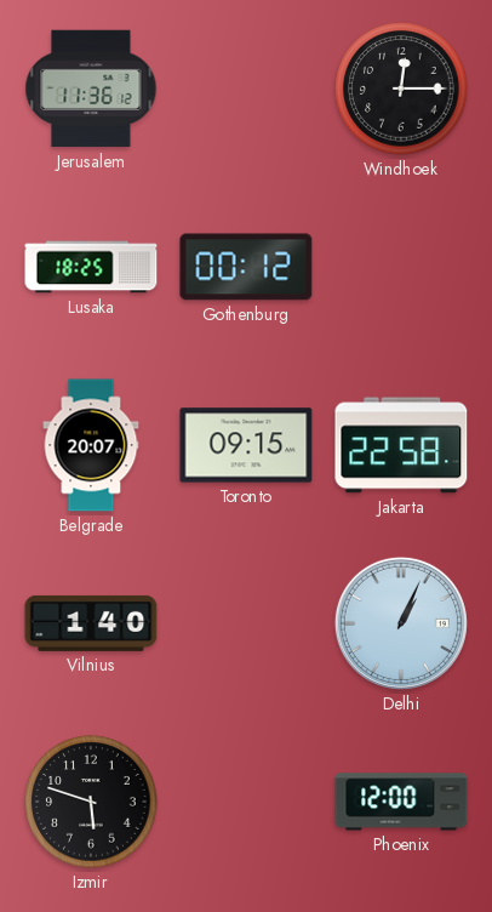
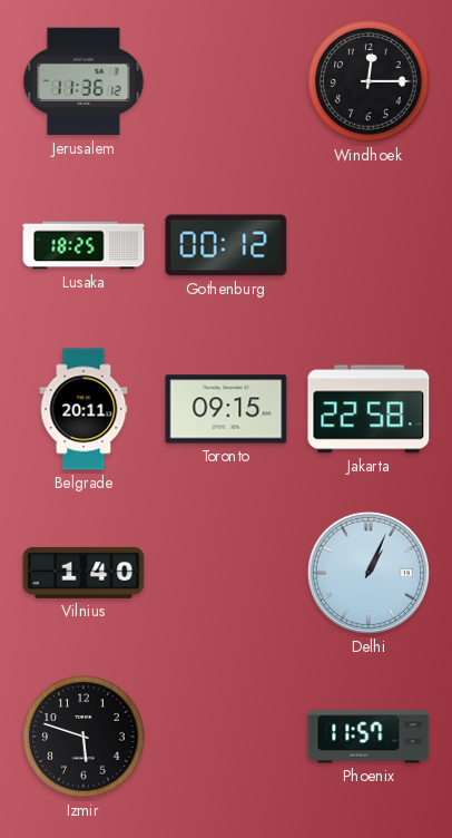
Belgrade: 20:07 -> 20:11
Phoenix: 12:00 -> 11:57
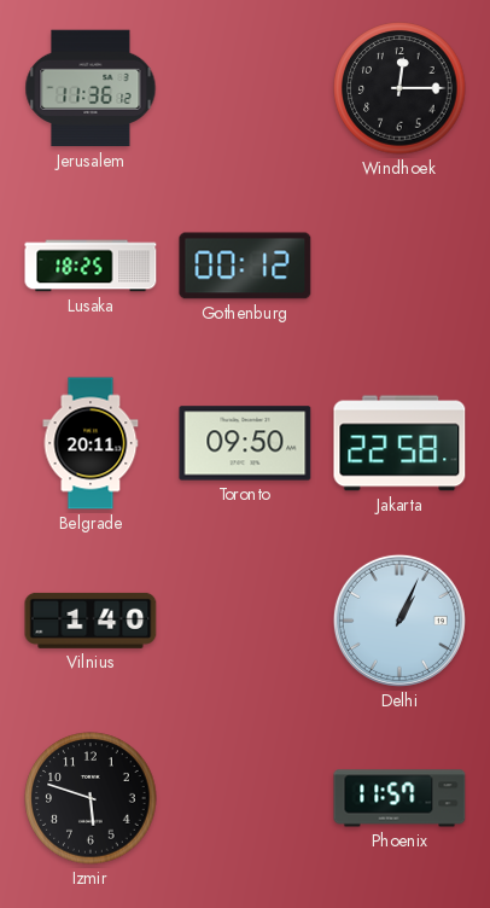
Toronto: 09:15 -> 09:50
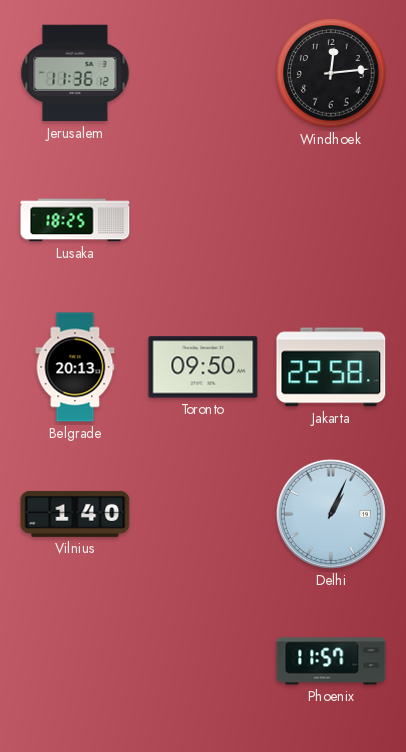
Windhoek: 12:15 -> 12:14
Gothenburg: 00:12 -> none
Belgrade: 20:11 -> 20:13
Izmir: 5:48 -> none
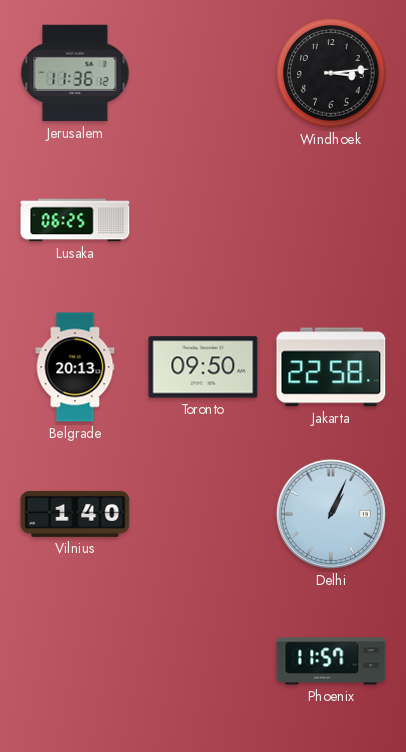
Windhoek: 12:14 -> 3:14
Lusaka: 18:25 -> 06:25
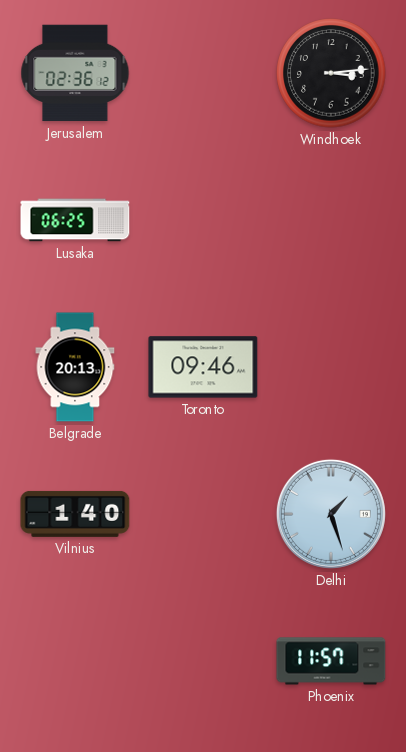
Jerusalem: 11:36 -> 02:36
Toronto: 09:50 -> 09:46
Jakarta: 22:58 -> none
Delhi: 1:04 -> 1:27
